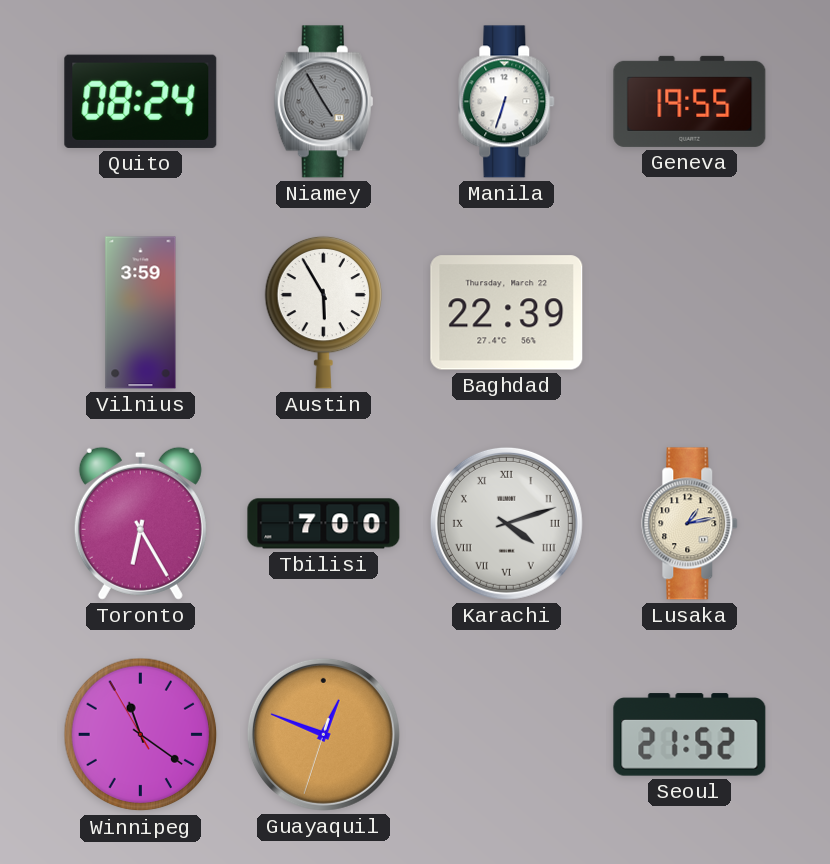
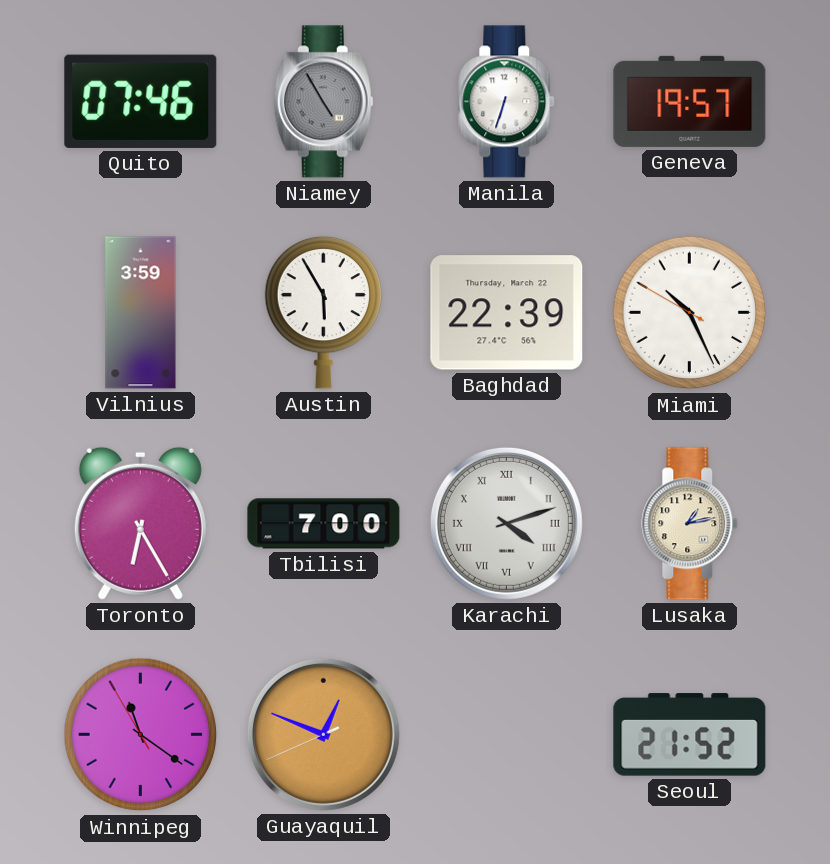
Quito: 08:24 -> 07:46
Geneva: 19:55 -> 19:57
Miami: none -> 10:25
Guayaquil: 12:48:33 -> 12:48:41
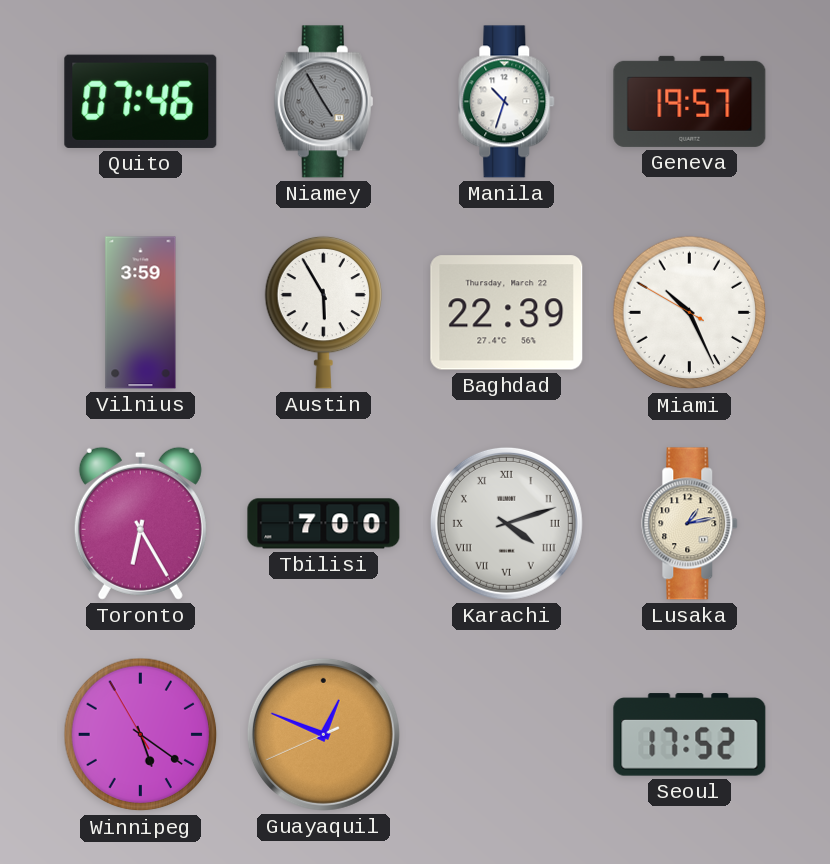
Manila: 6:33 -> 10:33
Winnipeg: 11:20 -> 5:20
Seoul: 21:52 -> 17:52
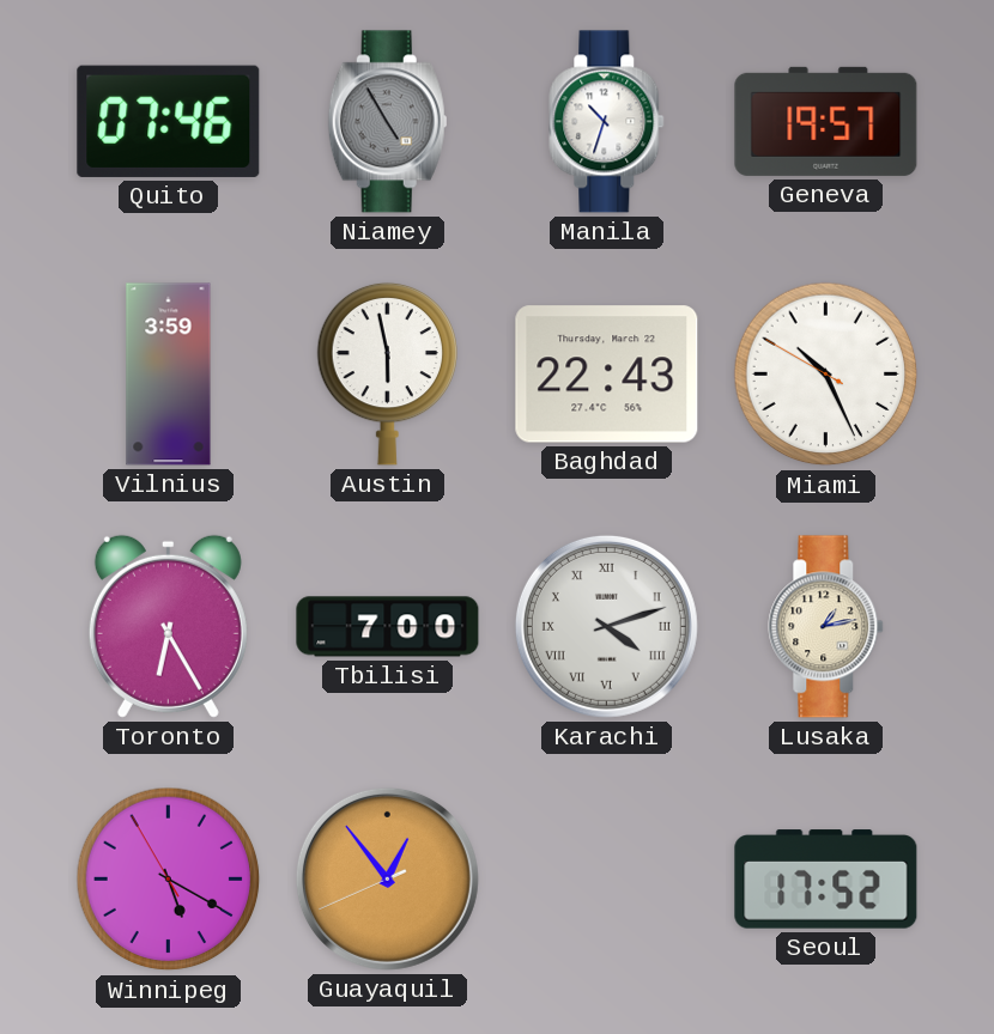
Austin: 5:55 -> 5:58
Baghdad: 22:39 -> 22:43
Winnipeg: 5:20 -> 5:19
Guayaquil: 12:48 -> 12:53
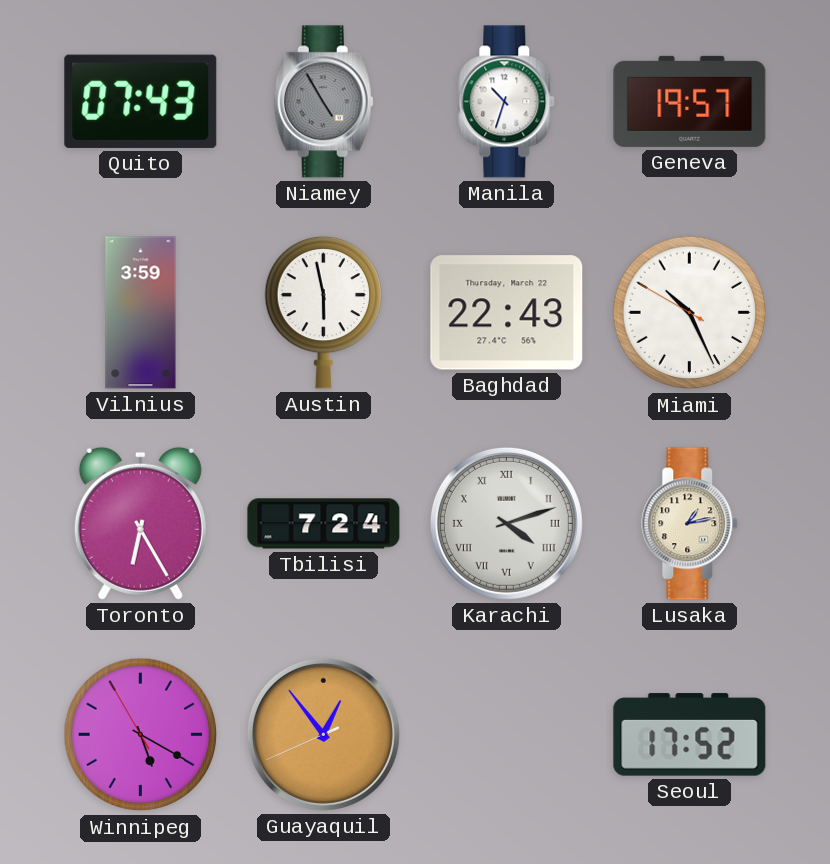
Quito: 07:46 -> 07:43
Tbilisi: 7:00 -> 7:24
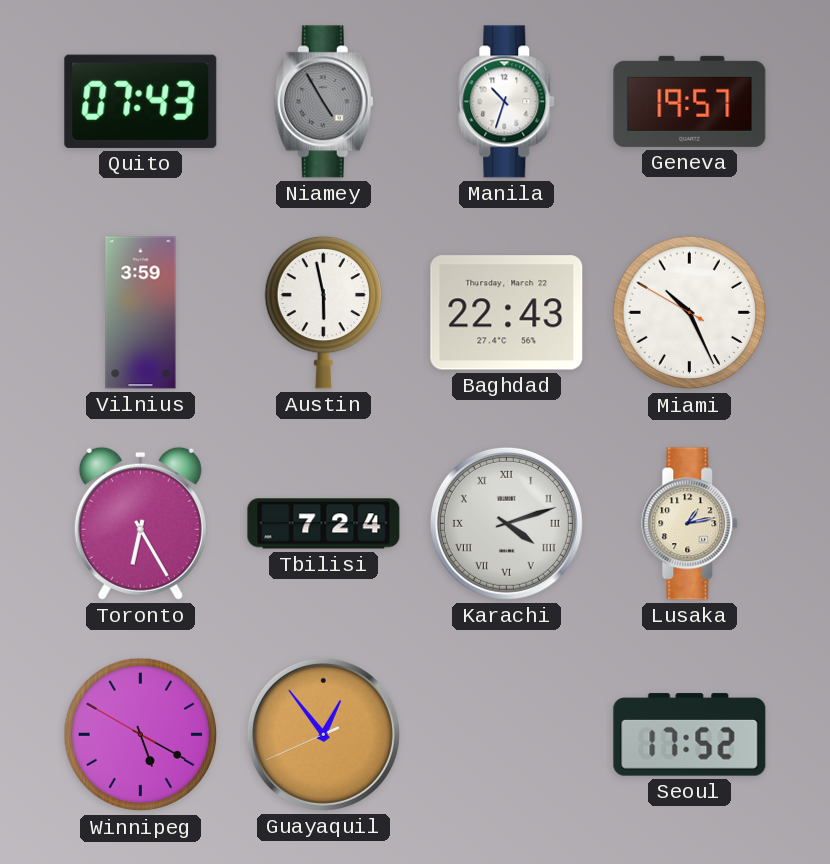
Winnipeg: 5:19:55 -> 5:19:50
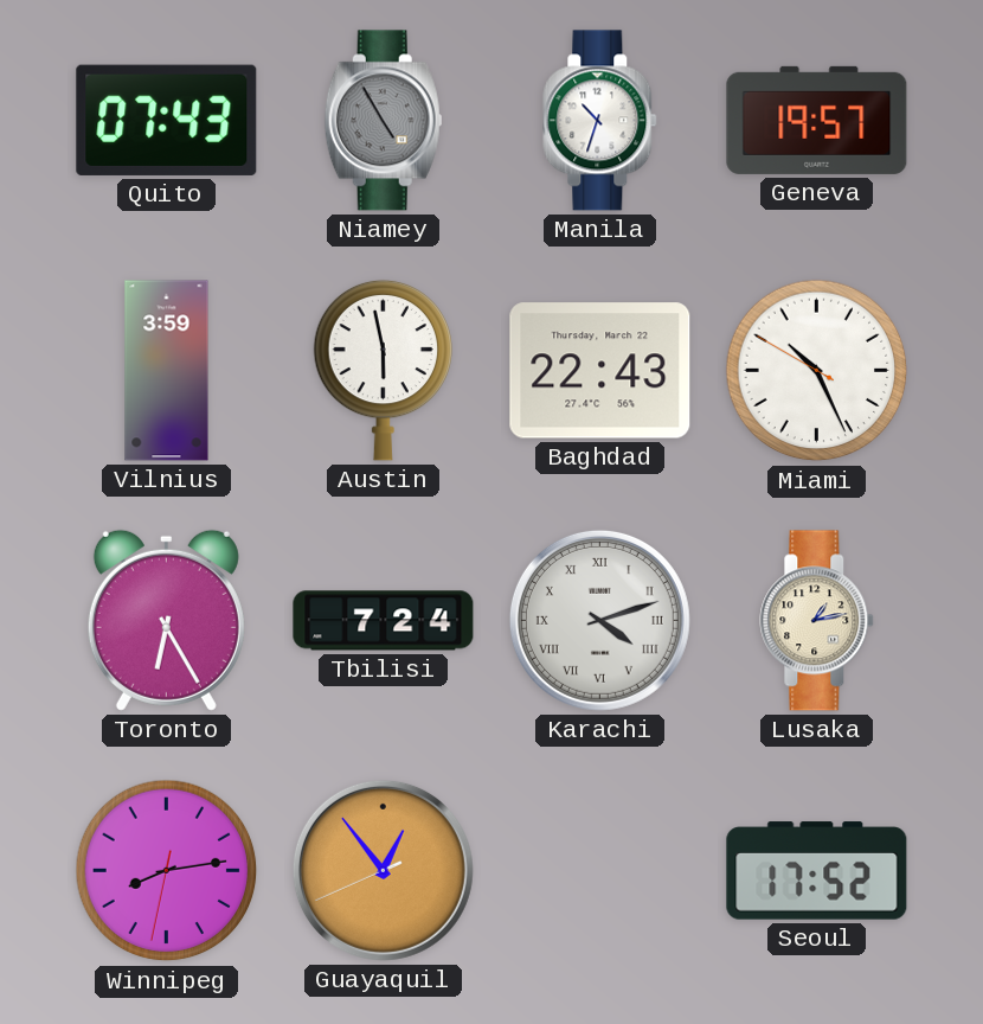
Winnipeg: 5:19 -> 8:13
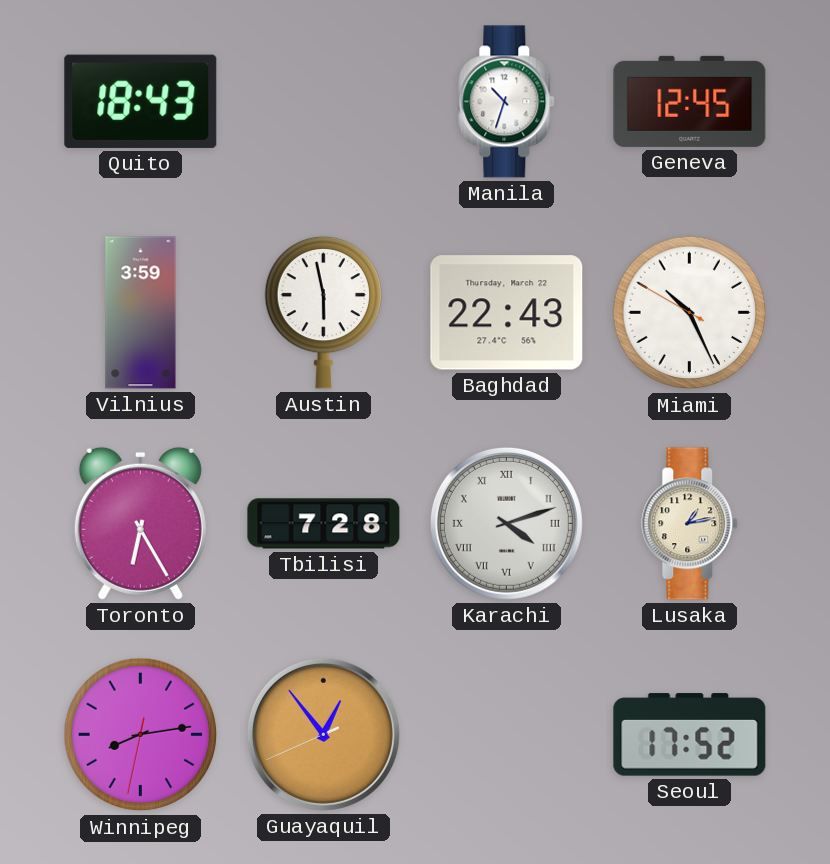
Quito: 07:43 -> 18:43
Niamey: 4:55 -> none
Geneva: 19:57 -> 12:45
Tbilisi: 7:24 -> 7:28
